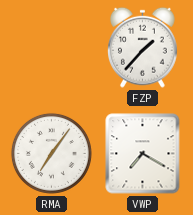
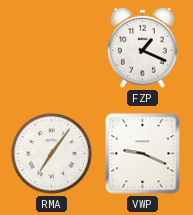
FZP: 1:37 -> 1:19
VWP: 7:20 -> 9:19
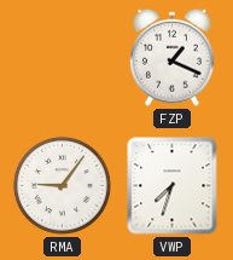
RMA: 7:06 -> 9:06
VWP: 9:19 -> 7:33
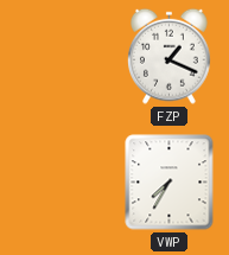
RMA: 9:06 -> none
VWP: 7:33 -> 7:35
